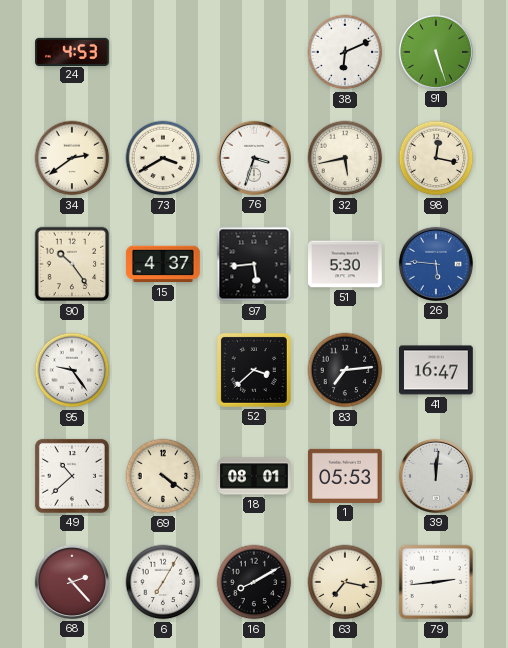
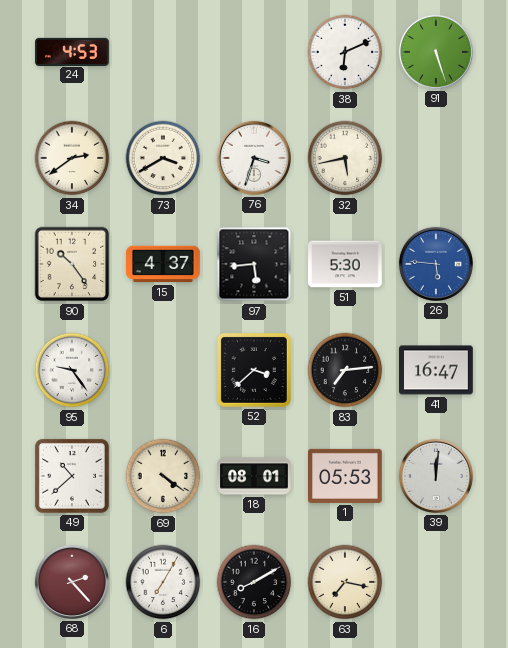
98: 12:17 -> none
79: 2:44 -> none
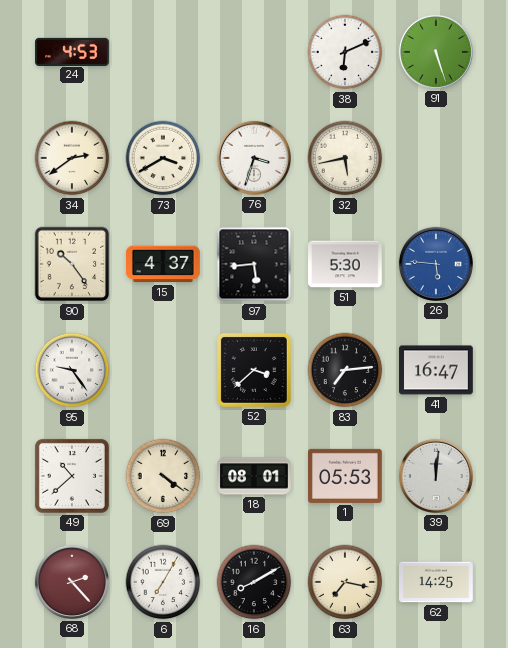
62: none -> 14:25
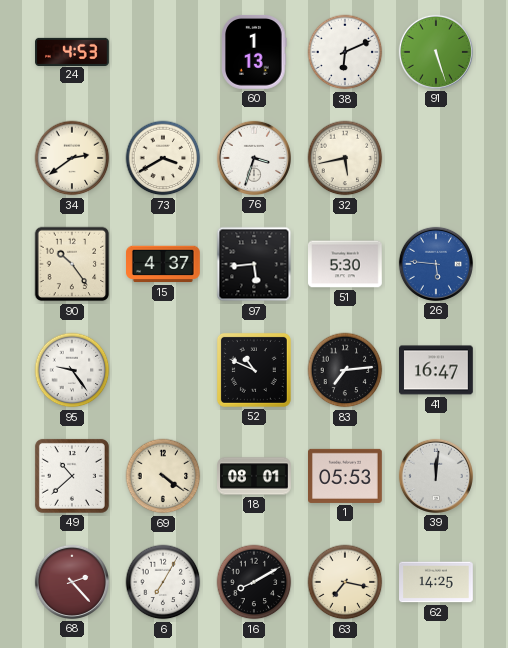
60: none -> 1:13
52: 3:38 -> 10:49
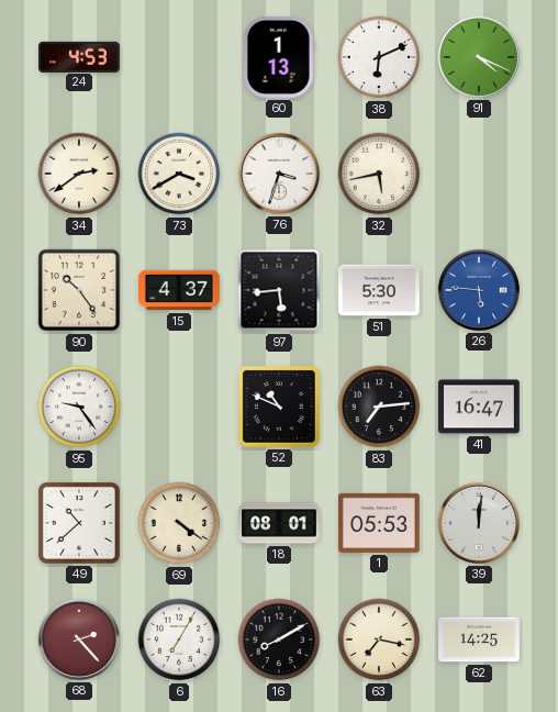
91: 5:27 -> 4:19
